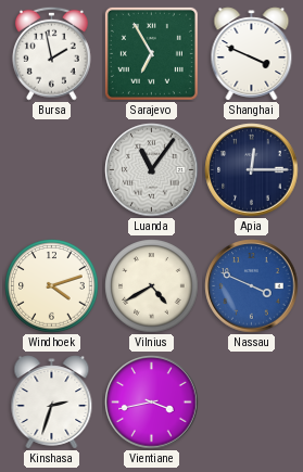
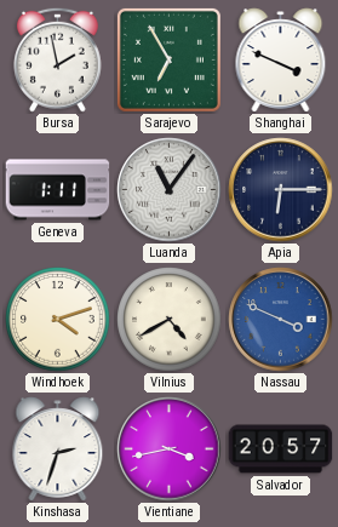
Geneva: none -> 1:11
Apia: 12:15 -> 6:15
Salvador: none -> 20:57
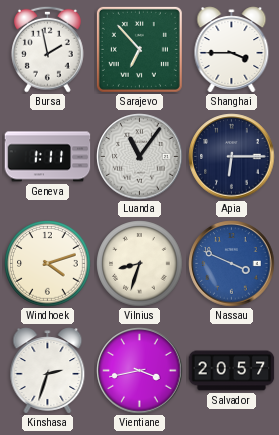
Sarajevo: 6:55 -> 6:53
Shanghai: 3:49 -> 3:45
Vilnius: 4:40 -> 8:33
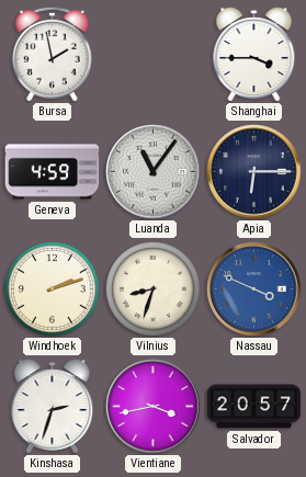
Sarajevo: 6:53 -> none
Geneva: 1:11 -> 4:59
Windhoek: 4:12 -> 2:12
